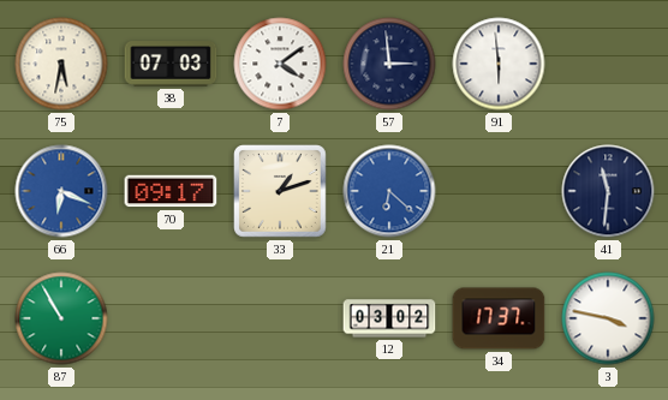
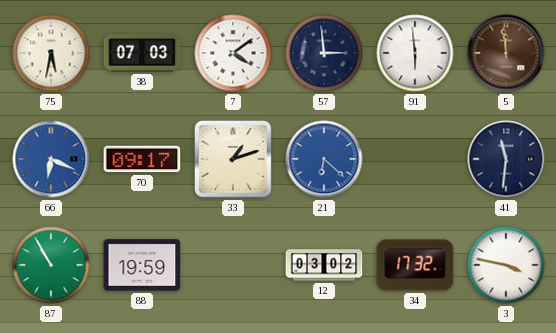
5: none -> 11:59
88: none -> 19:59
34: 17:37 -> 17:32
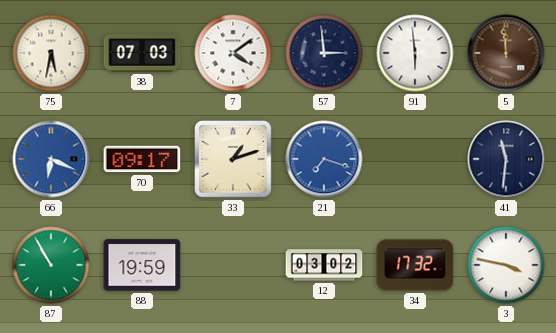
21: 6:22 -> 7:18
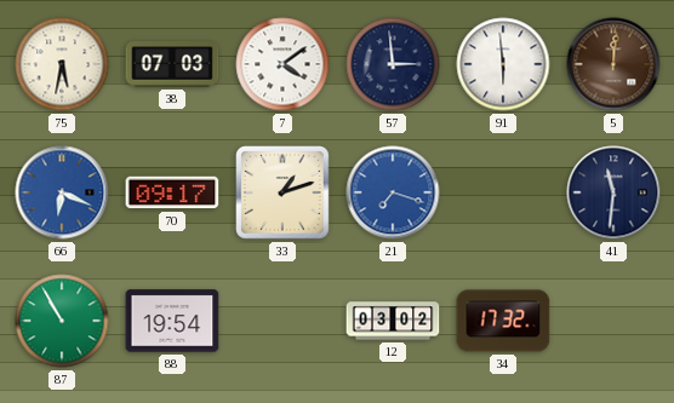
5: 11:59 -> 12:01
88: 19:59 -> 19:54
3: 3:47 -> none
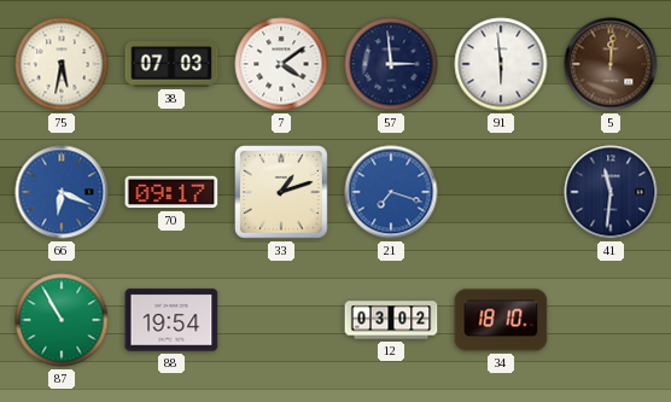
34: 17:32 -> 18:10
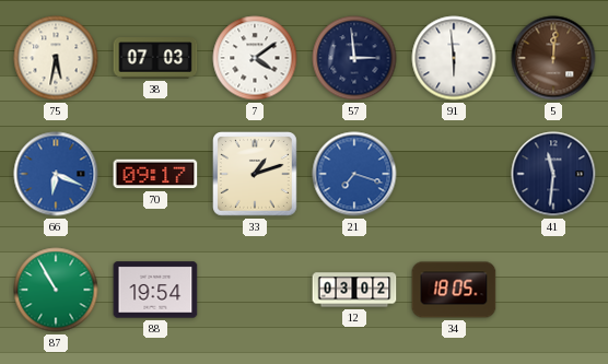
34: 18:10 -> 18:05
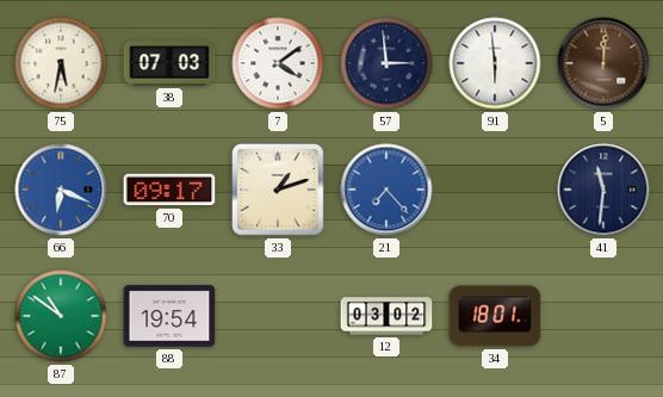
21: 7:18 -> 7:23
87: 10:55 -> 10:51
34: 18:05 -> 18:01
